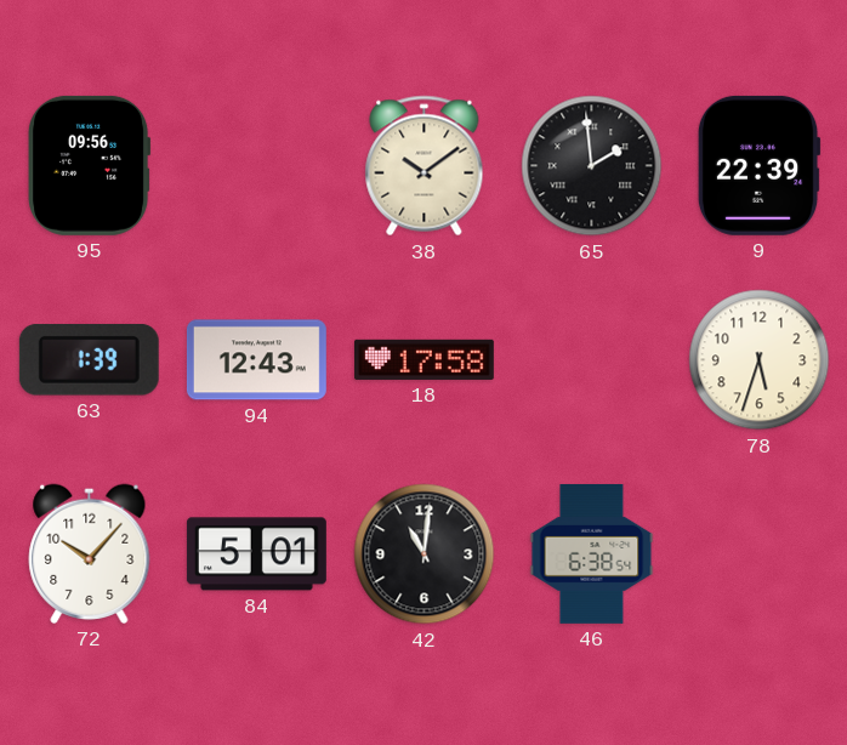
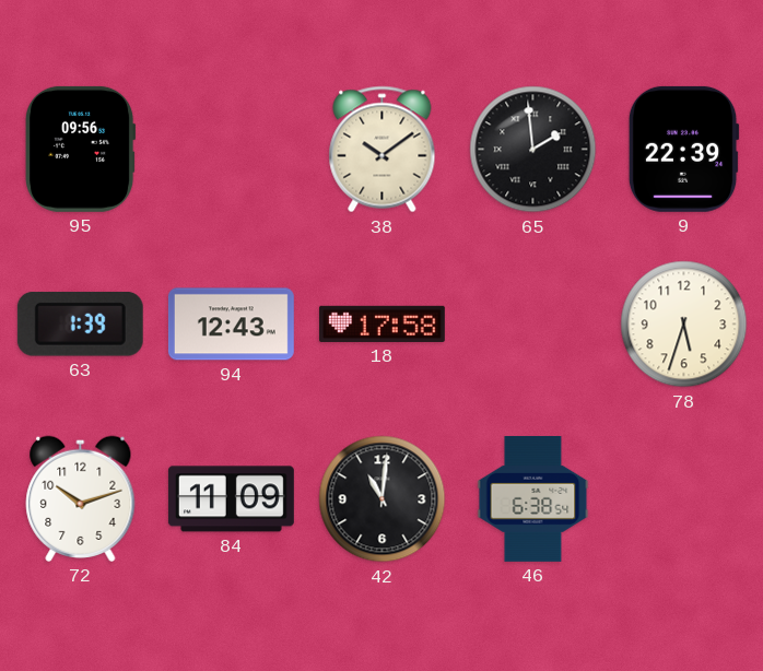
72: 10:07 -> 10:12
84: 5:01 -> 11:09
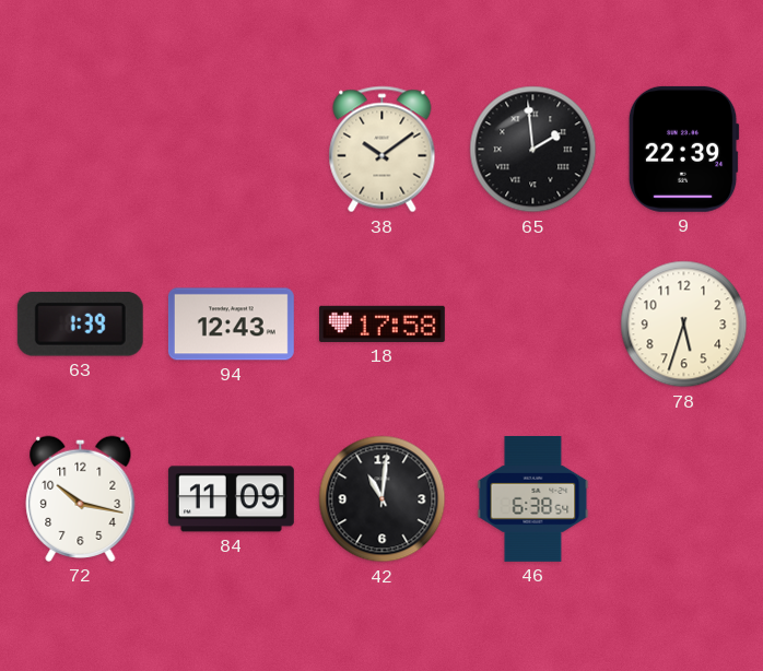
95: 09:56 -> none
72: 10:12 -> 10:17
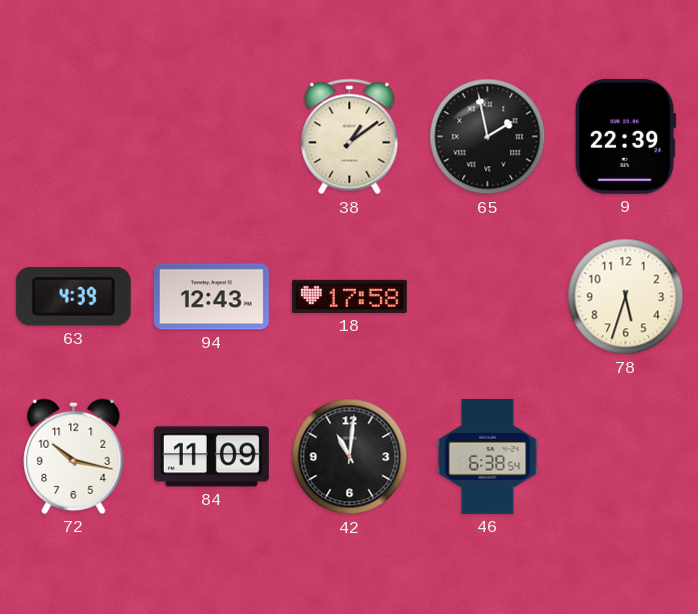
38: 10:09 -> 1:09
65: 1:59 -> 1:58
63: 1:39 -> 4:39
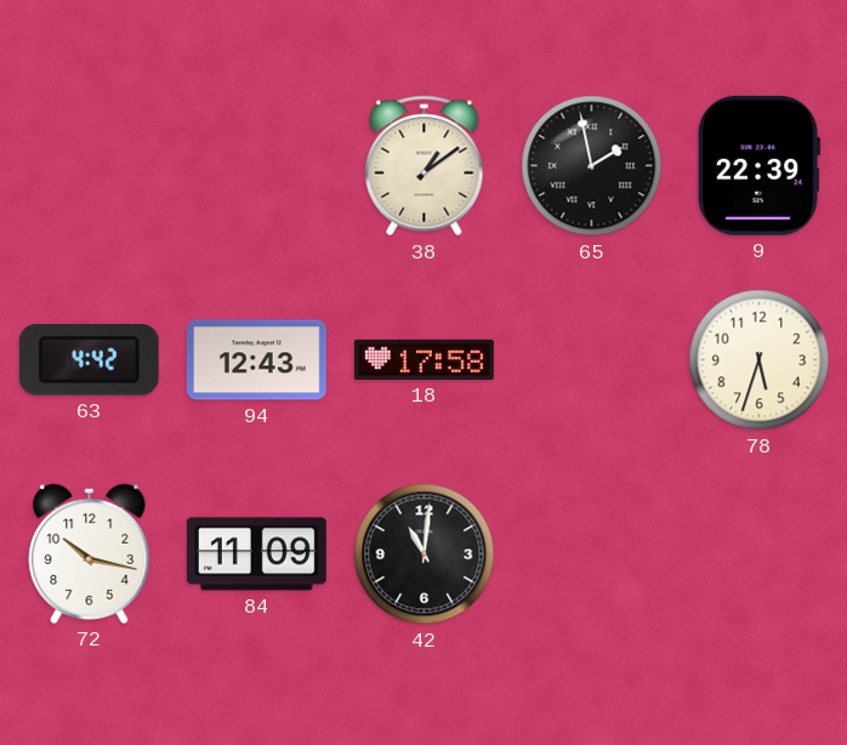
63: 4:39 -> 4:42
46: 6:38 -> none
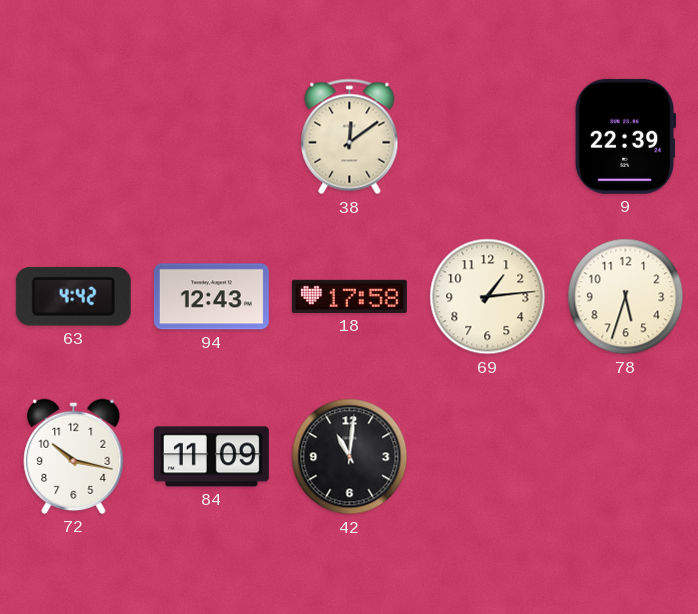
38: 1:09 -> 12:09
65: 1:58 -> none
69: none -> 1:14
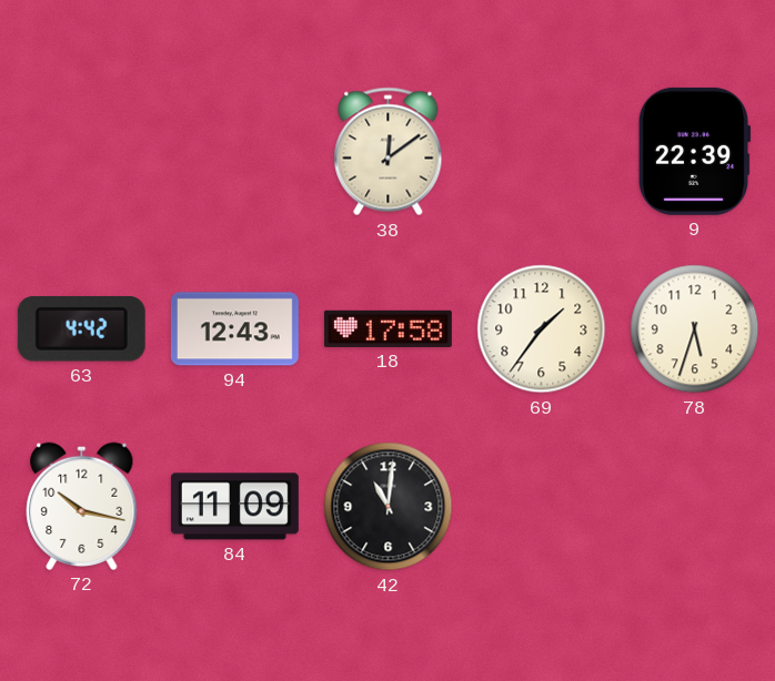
69: 1:14 -> 1:36
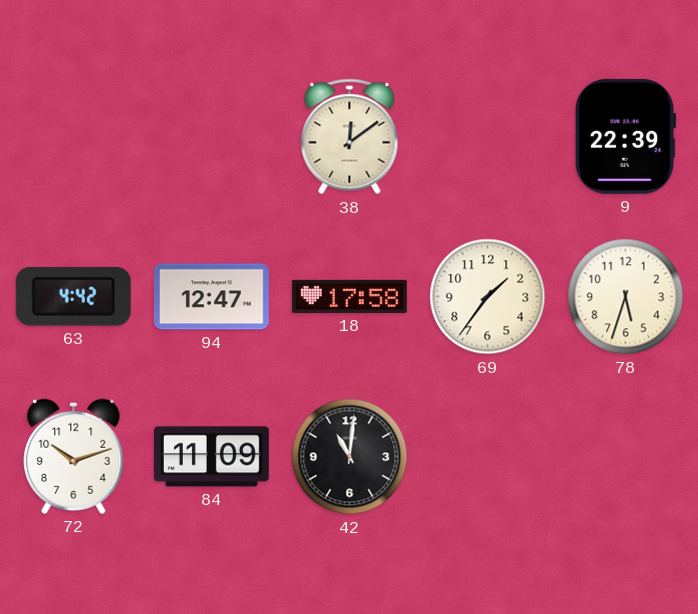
94: 12:43 -> 12:47
72: 10:17 -> 10:12
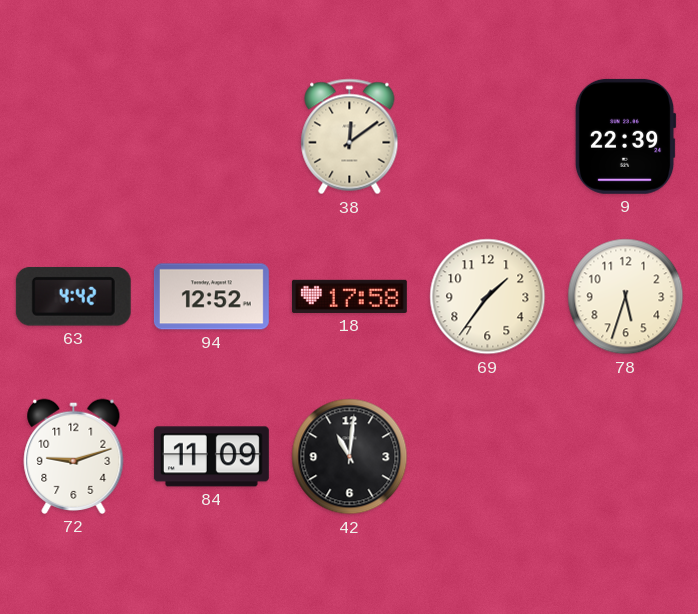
94: 12:47 -> 12:52
72: 10:12 -> 9:12
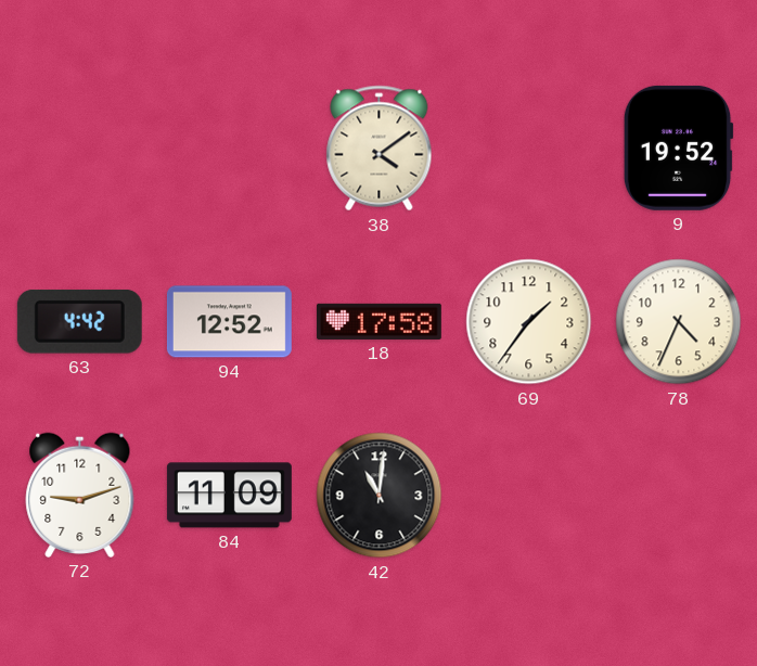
38: 12:09 -> 4:09
9: 22:39 -> 19:52
78: 5:33 -> 4:34
